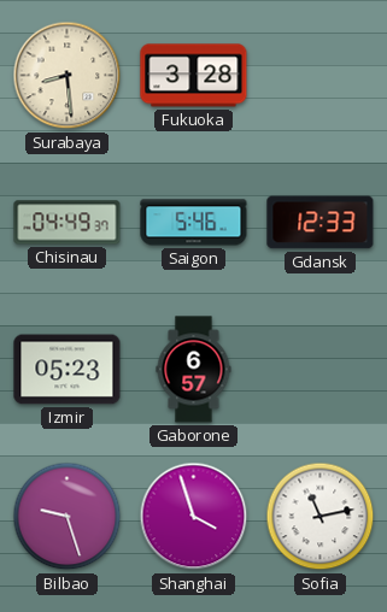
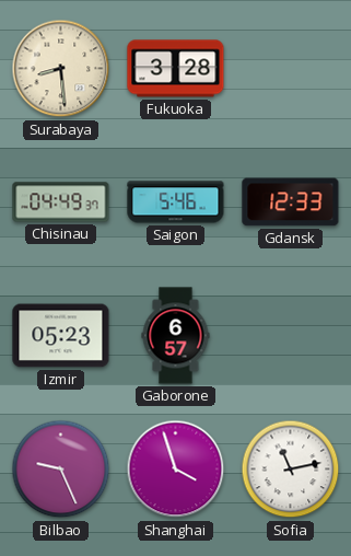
Bilbao: 9:27 -> 9:26
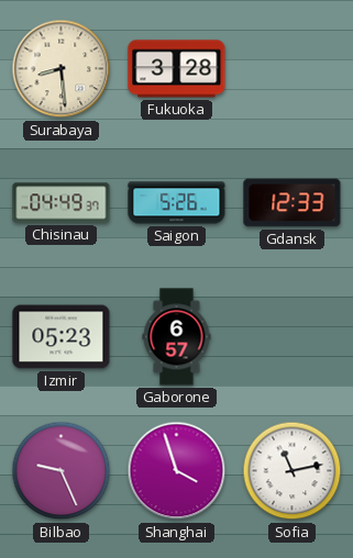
Saigon: 5:46 -> 5:26
